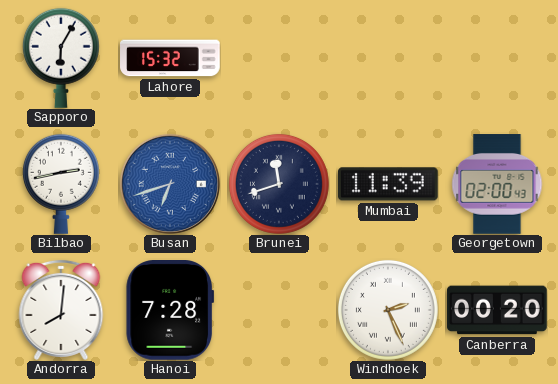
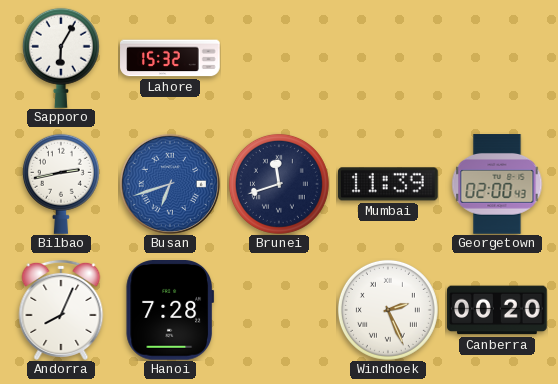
Andorra: 8:01 -> 8:04
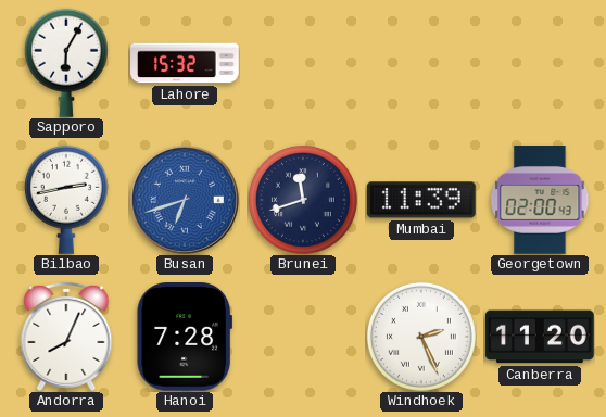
Canberra: 00:20 -> 11:20
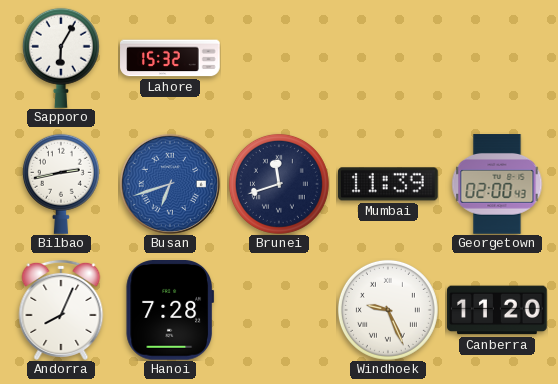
Windhoek: 2:26 -> 9:26
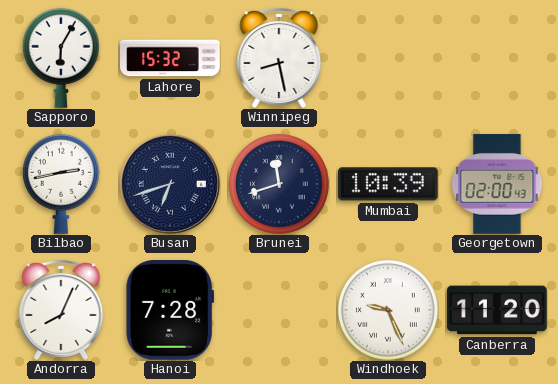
Winnipeg: none -> 8:28
Busan dial: blue -> navy
Mumbai: 11:39 -> 10:39
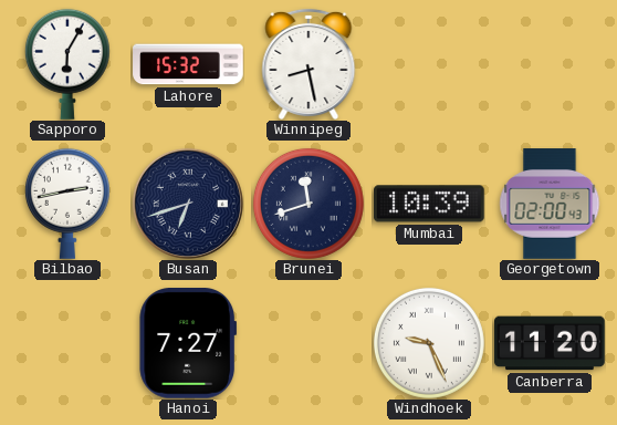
Andorra: 8:04 -> none
Hanoi: 7:28 -> 7:27
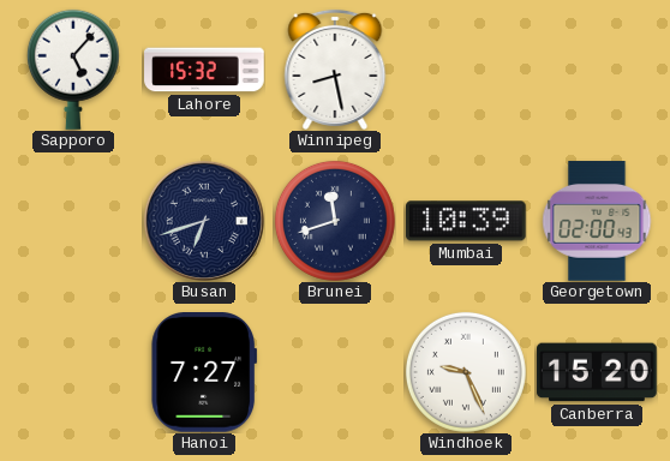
Sapporo: 6:05 -> 5:07
Bilbao: 2:43 -> none
Canberra: 11:20 -> 15:20
